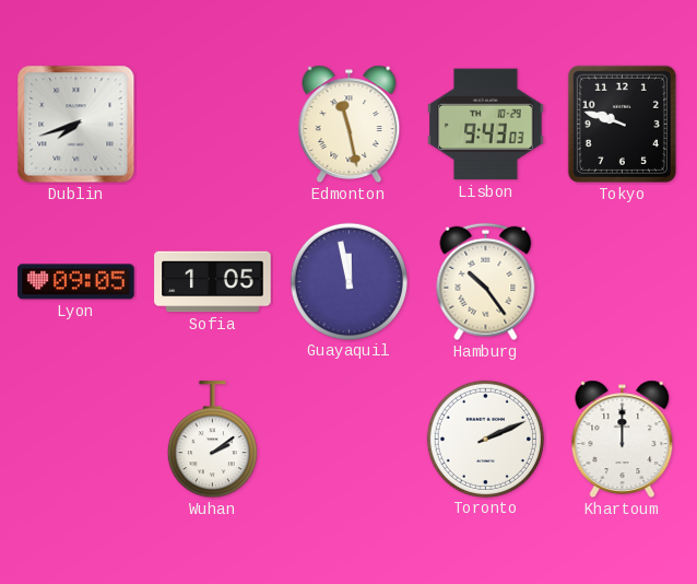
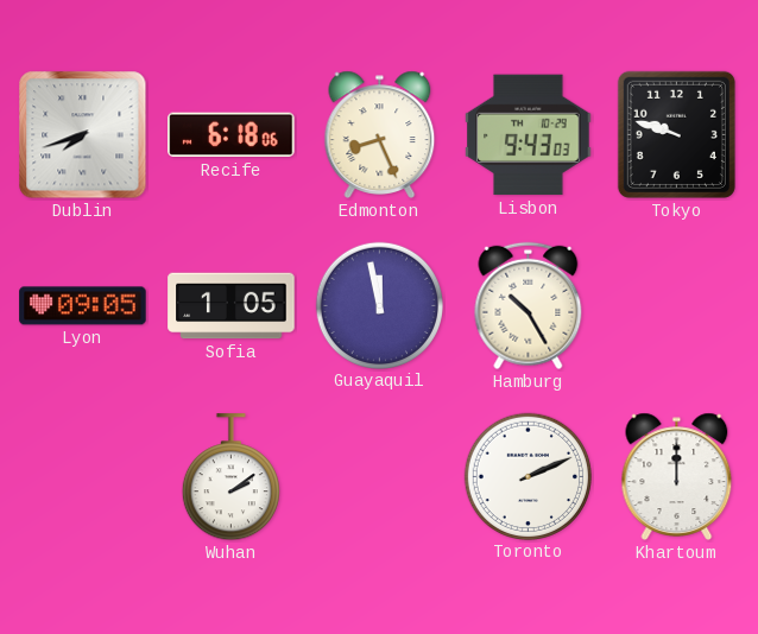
Recife: none -> 6:18
Edmonton: 11:28 -> 8:26
Hamburg: 10:24 -> 10:25
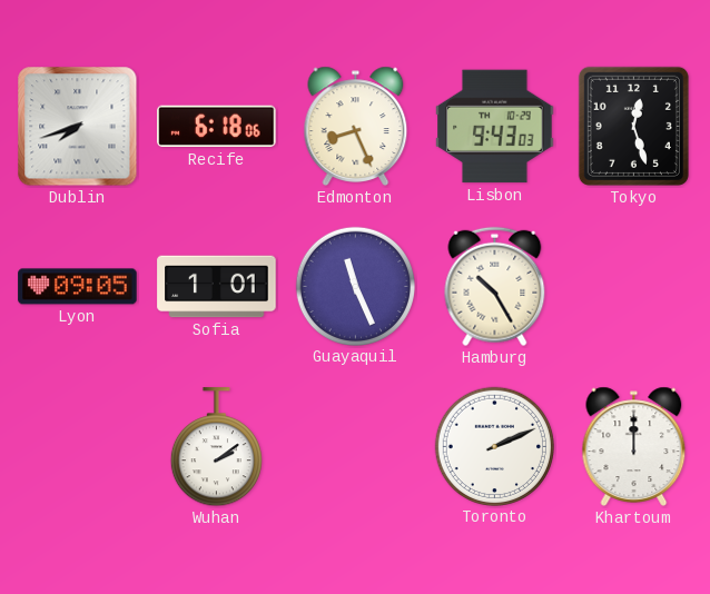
Tokyo: 9:48 -> 12:27
Sofia: 1:05 -> 1:01
Guayaquil: 11:58 -> 11:26
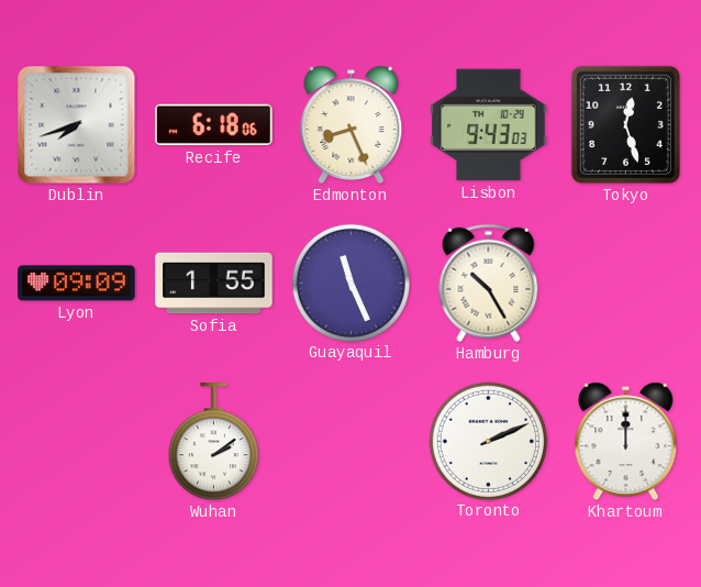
Lyon: 09:05 -> 09:09
Sofia: 1:01 -> 1:55
